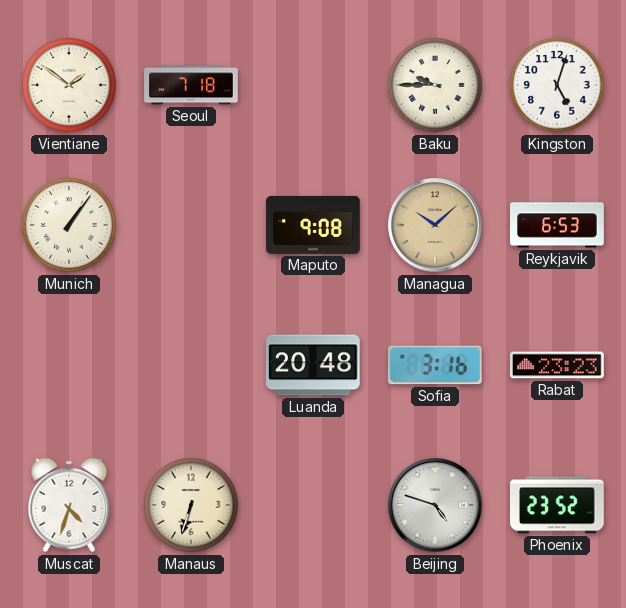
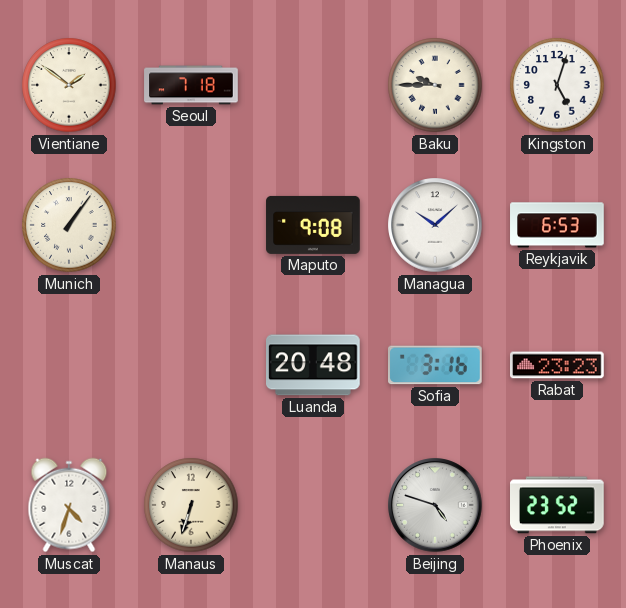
Managua dial: champagne -> white
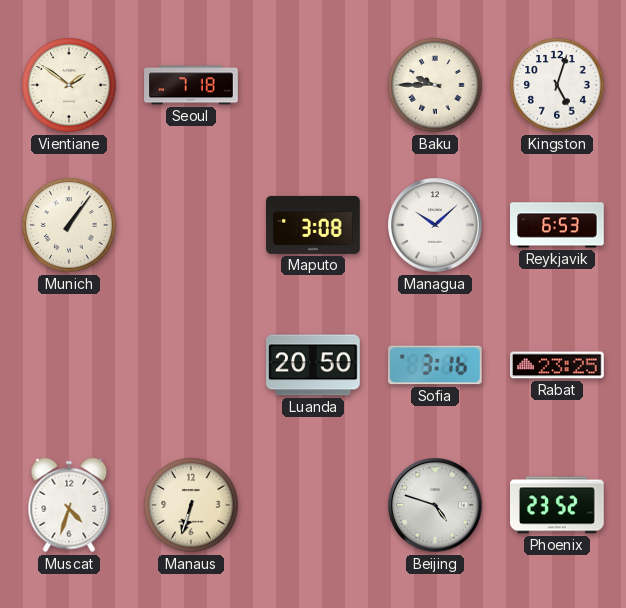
Maputo: 9:08 -> 3:08
Luanda: 20:48 -> 20:50
Rabat: 23:23 -> 23:25
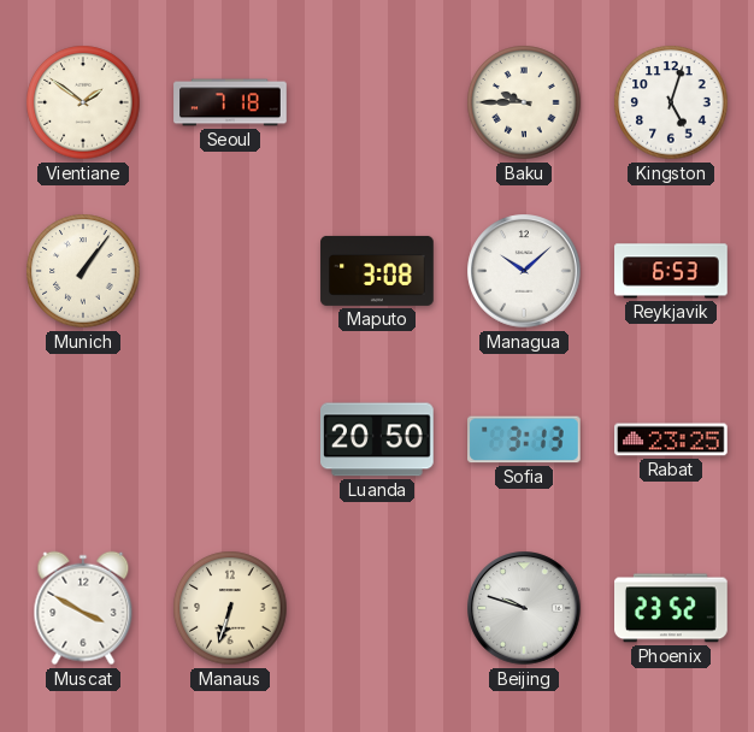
Sofia: 3:16 -> 3:13
Muscat: 4:33 -> 3:50
Beijing: 4:48 -> 9:48
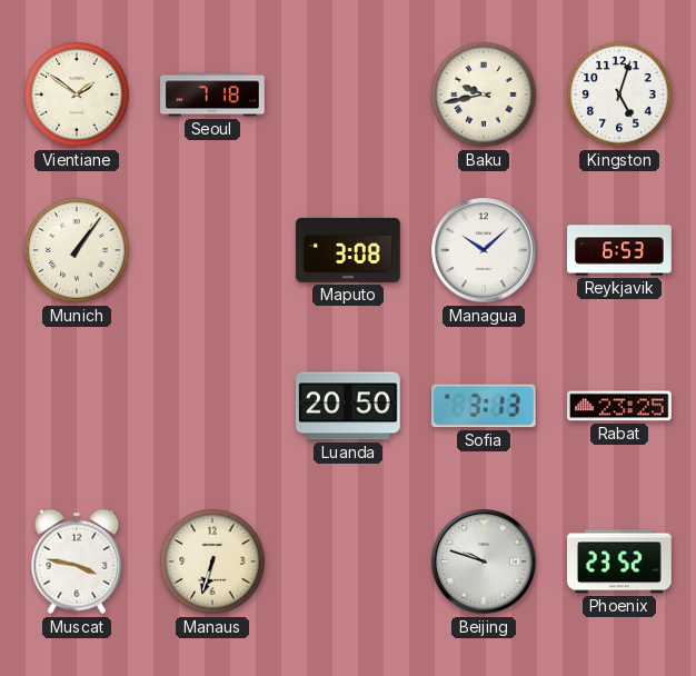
Baku: 9:45 -> 9:43
Muscat: 3:50 -> 3:47
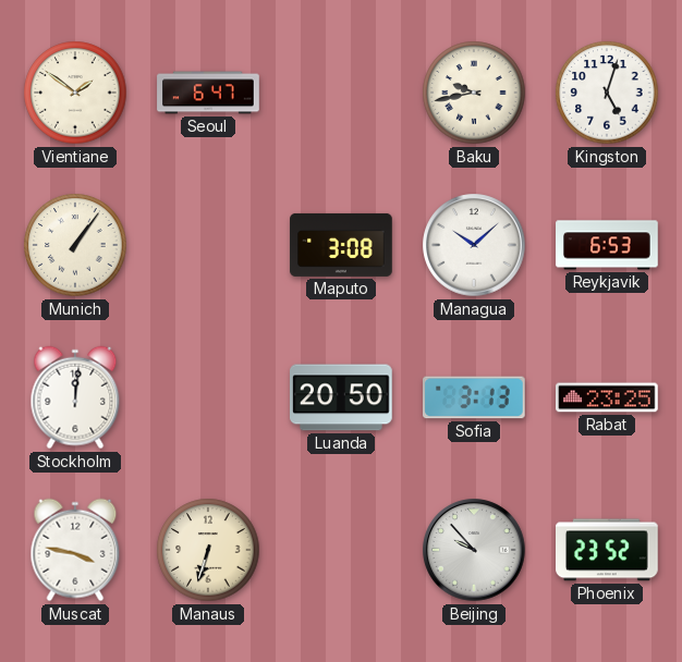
Seoul: 7:18 -> 6:47
Stockholm: none -> 12:01
Beijing: 9:48 -> 9:53
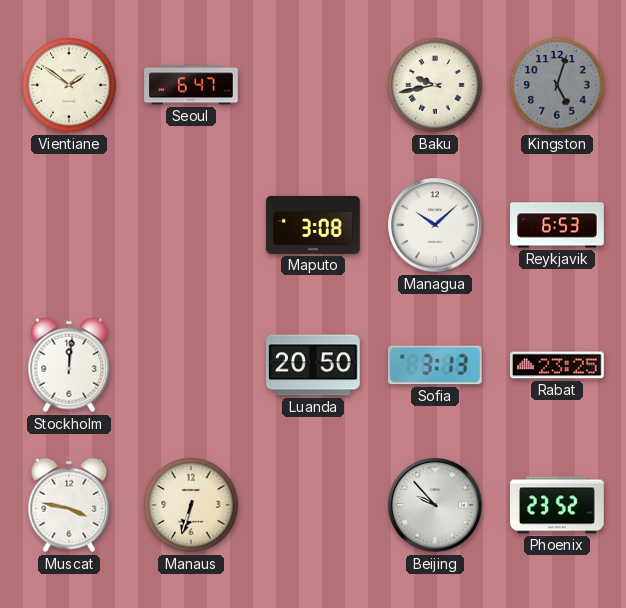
Kingston dial: white -> grey
Munich: 1:06 -> none
